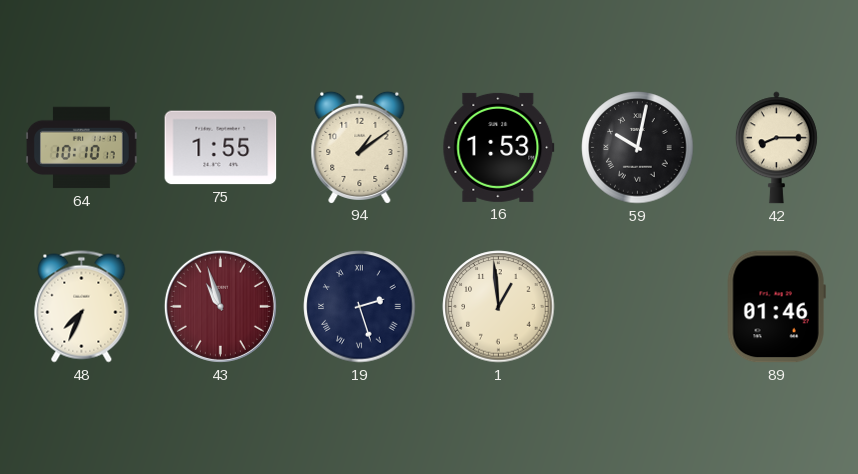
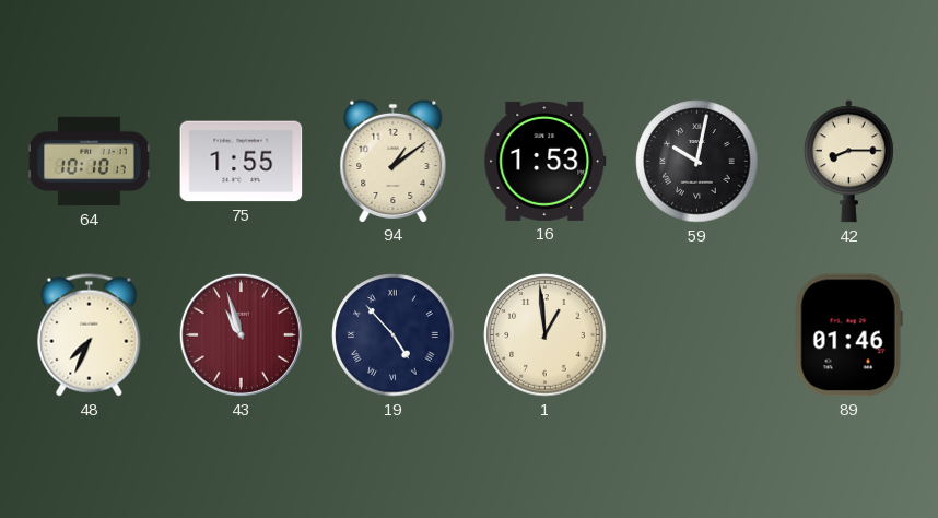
19: 2:27 -> 4:53
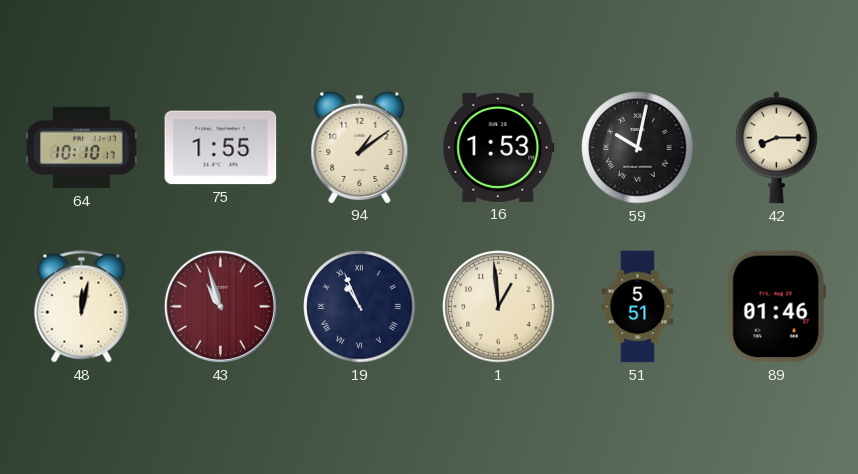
48: 7:34 -> 12:02
19: 4:53 -> 10:56
51: none -> 5:51
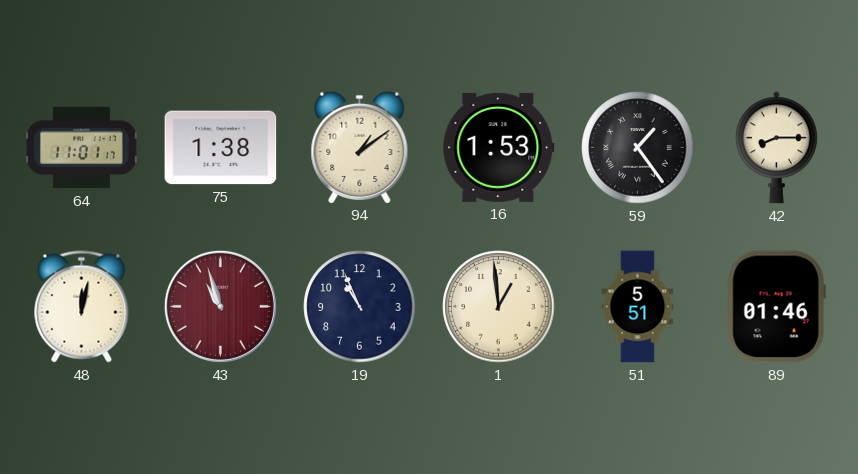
64: 10:10 -> 11:01
75: 1:55 -> 1:38
59: 10:02 -> 1:24
19 numerals: Roman -> Arabic
